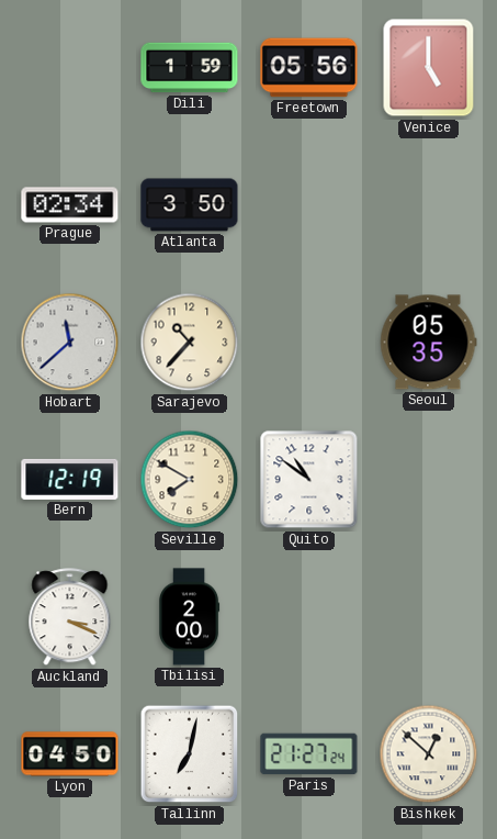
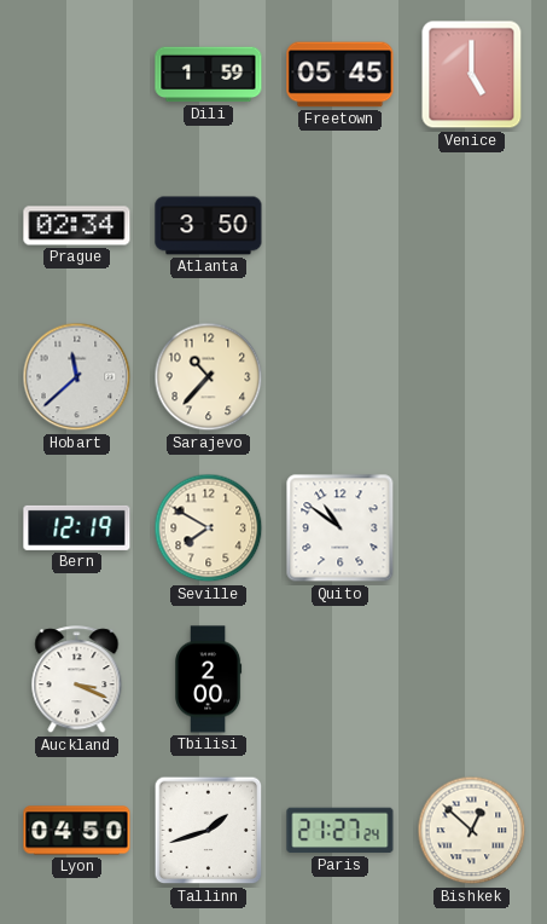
Freetown: 05:56 -> 05:45
Seoul: 05:35 -> none
Tallinn: 7:02 -> 1:42
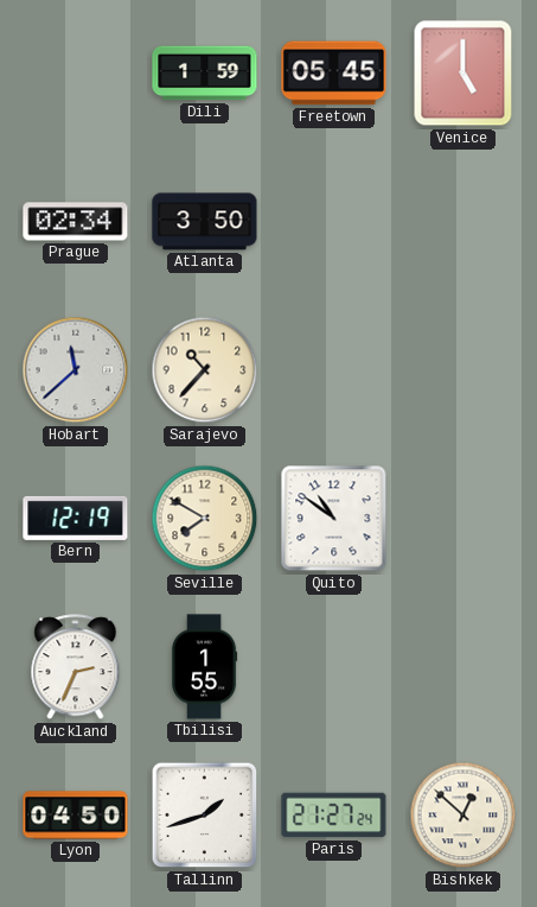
Auckland: 3:19 -> 2:34
Tbilisi: 2:00 -> 1:55
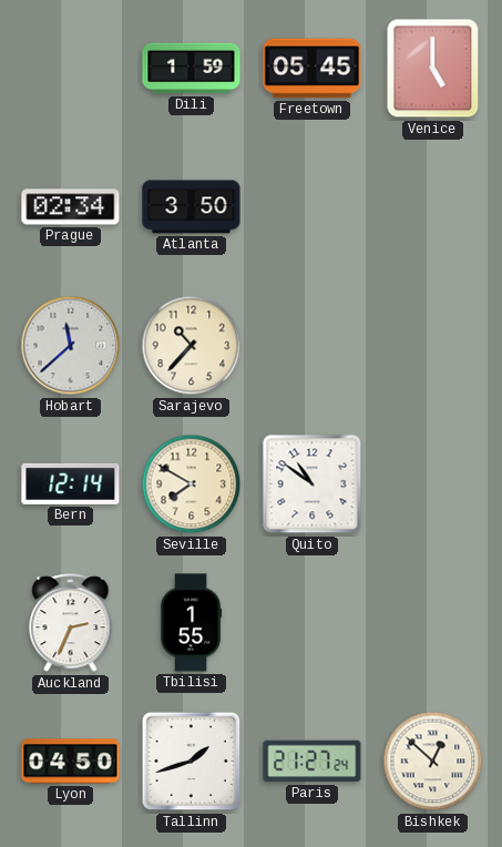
Bern: 12:19 -> 12:14
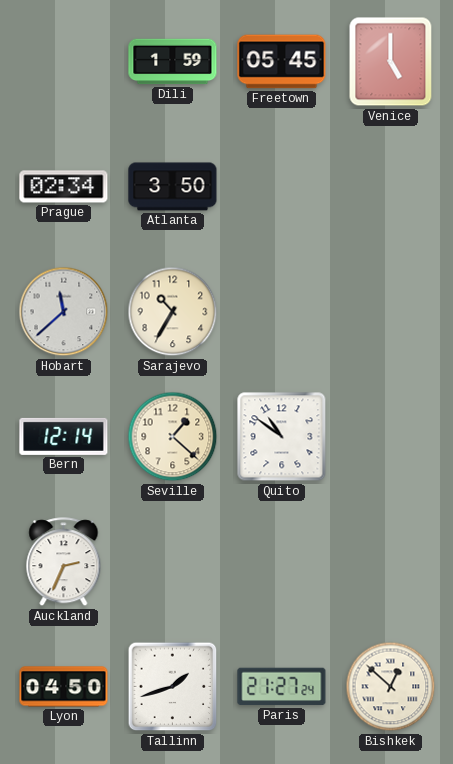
Sarajevo: 10:37 -> 10:35
Seville: 7:50 -> 1:22
Tbilisi: 1:55 -> none
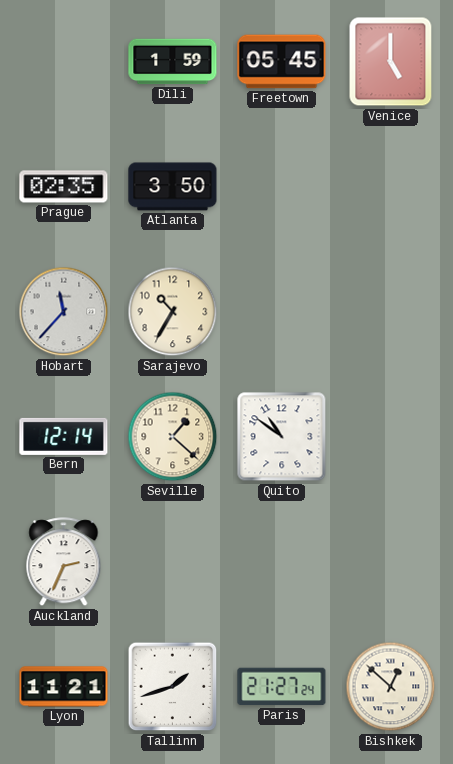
Prague: 02:34 -> 02:35
Hobart: 11:38 -> 11:37
Lyon: 04:50 -> 11:21
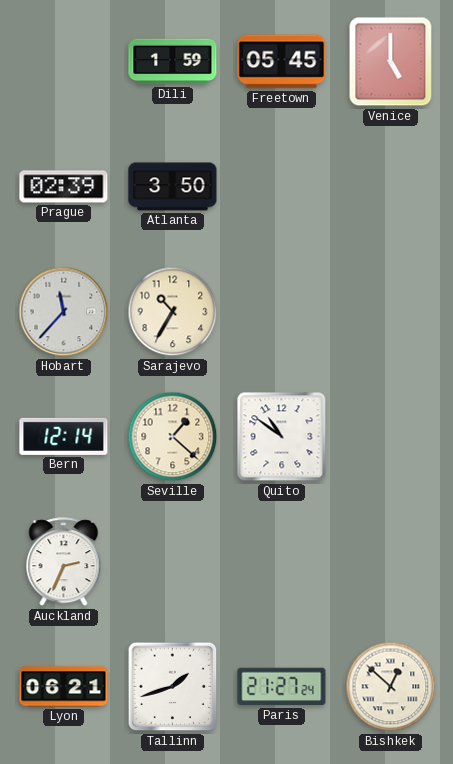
Prague: 02:35 -> 02:39
Lyon: 11:21 -> 06:21
